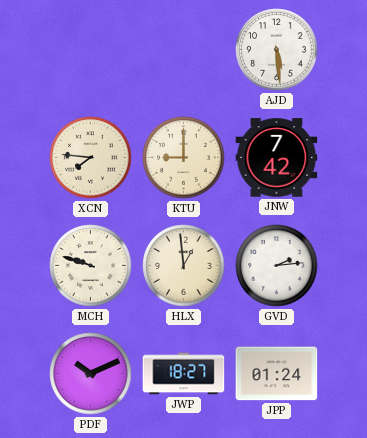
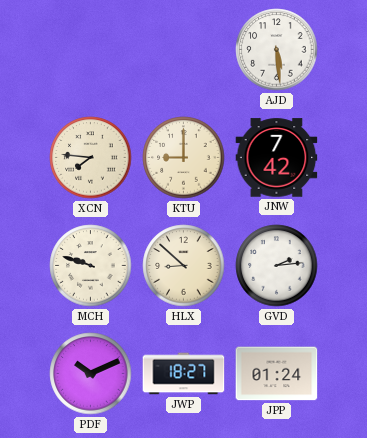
HLX: 12:59 -> 8:52
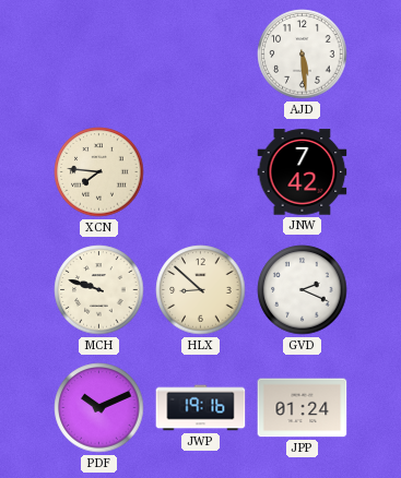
KTU: 9:00 -> none
GVD: 2:14 -> 2:19
JWP: 18:27 -> 19:16
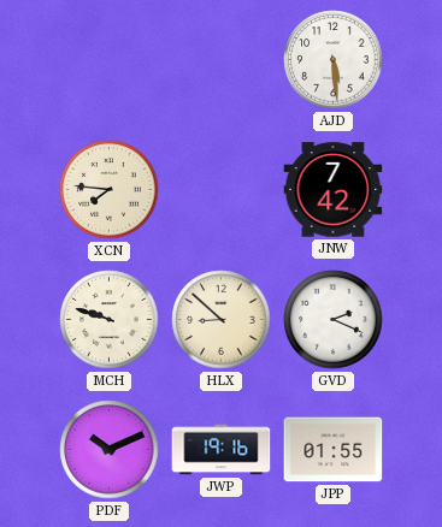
JPP: 01:24 -> 01:55
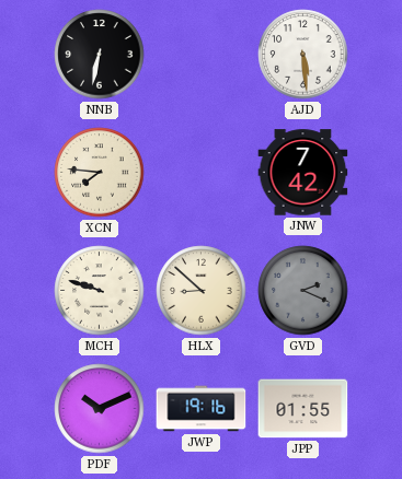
NNB: none -> 6:32
GVD dial: white -> grey
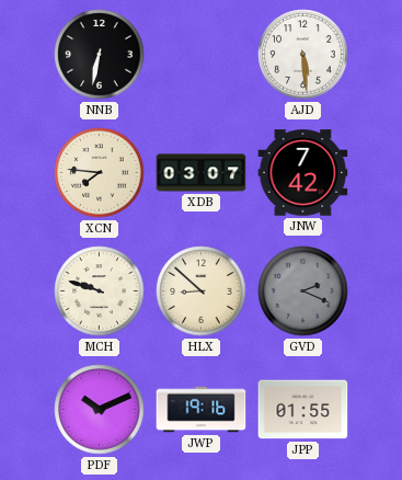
XDB: none -> 03:07
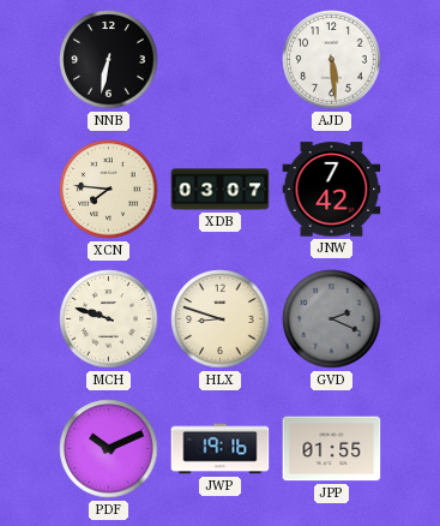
HLX: 8:52 -> 8:48
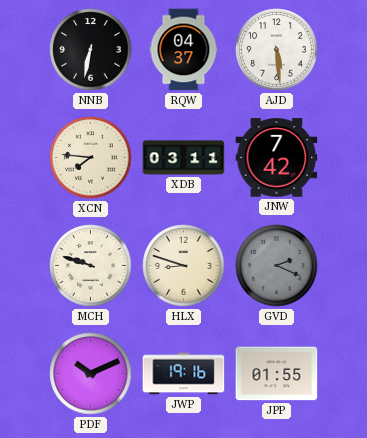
RQW: none -> 04:37
XDB: 03:07 -> 03:11
